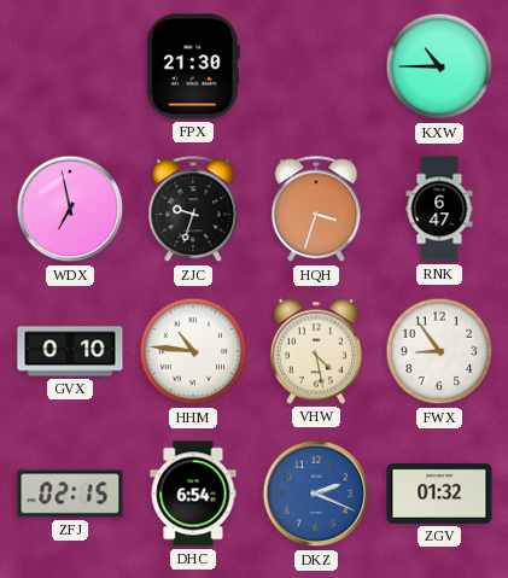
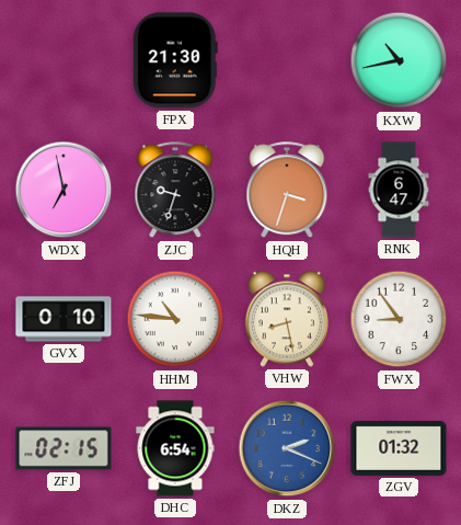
KXW: 10:45 -> 10:43
VHW: 4:28 -> 8:28
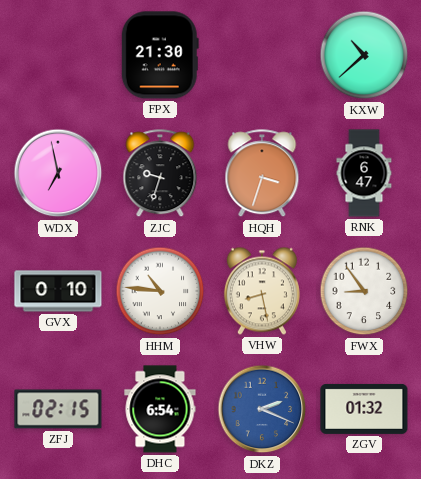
KXW: 10:43 -> 10:38
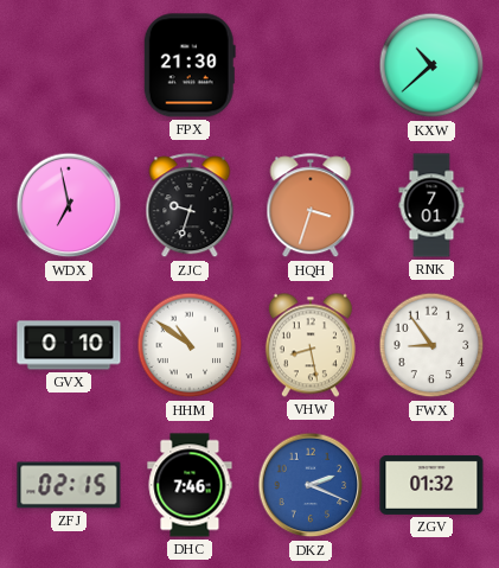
RNK: 6:47 -> 7:01
HHM: 10:46 -> 10:51
DHC: 6:54 -> 7:46
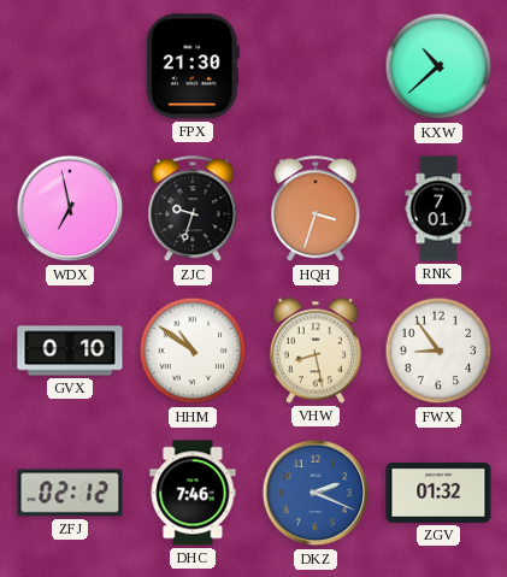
ZFJ: 02:15 -> 02:12
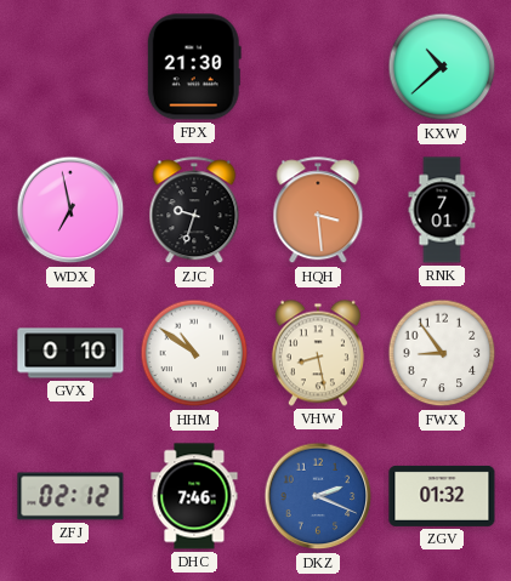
HQH: 3:33 -> 3:29
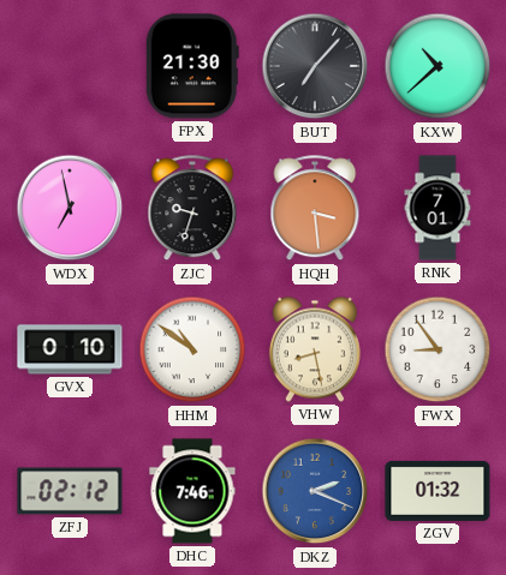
BUT: none -> 7:07
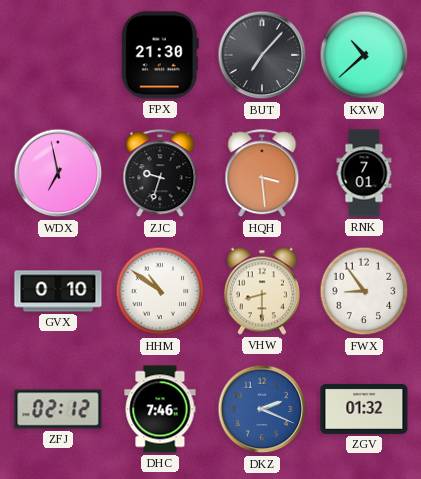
VHW: 8:28 -> 8:30
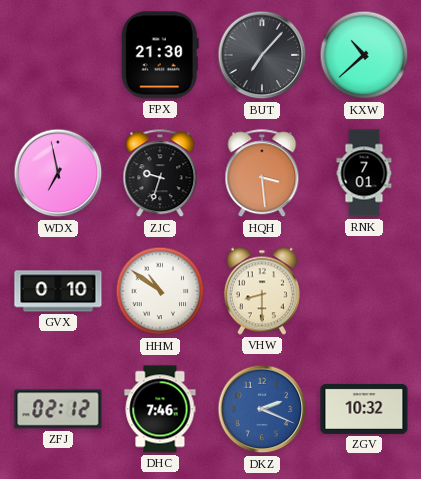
FWX: 8:54 -> none
ZGV: 01:32 -> 10:32
